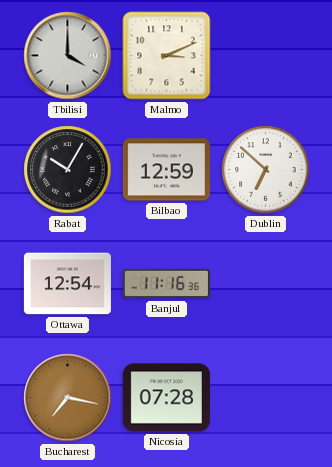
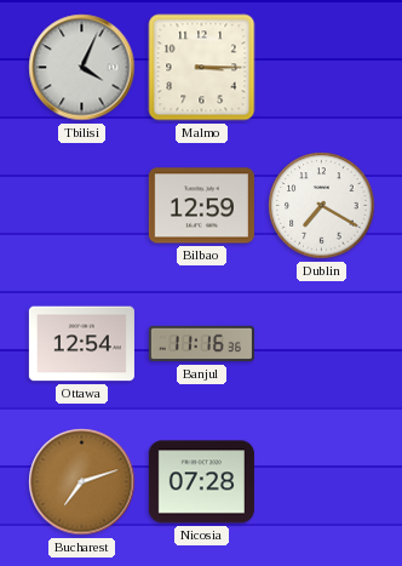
Tbilisi: 4:00 -> 4:04
Malmo: 3:11 -> 3:15
Rabat: 10:05 -> none
Dublin: 6:52 -> 7:20
Bucharest: 7:17 -> 7:12
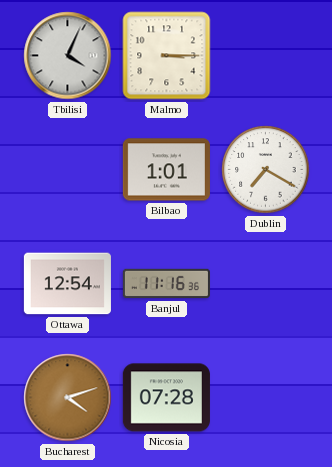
Bilbao: 12:59 -> 1:01
Bucharest: 7:12 -> 4:12
